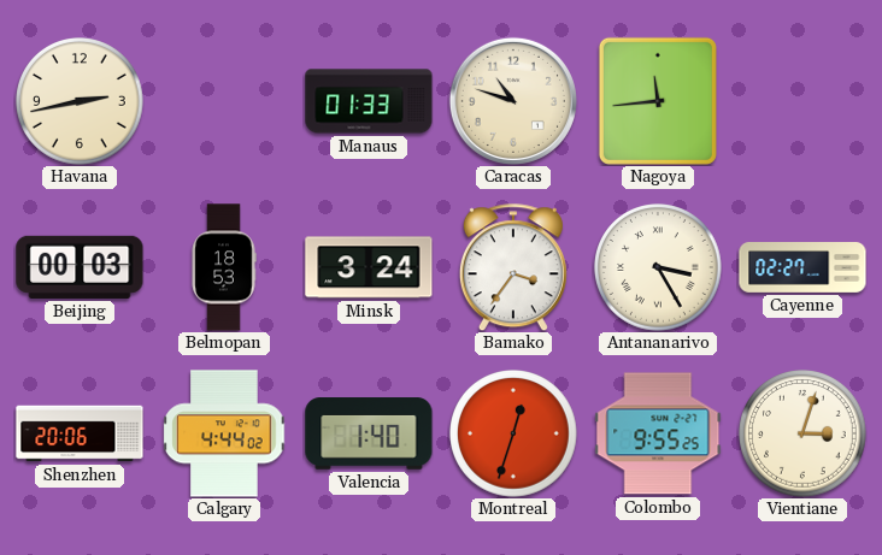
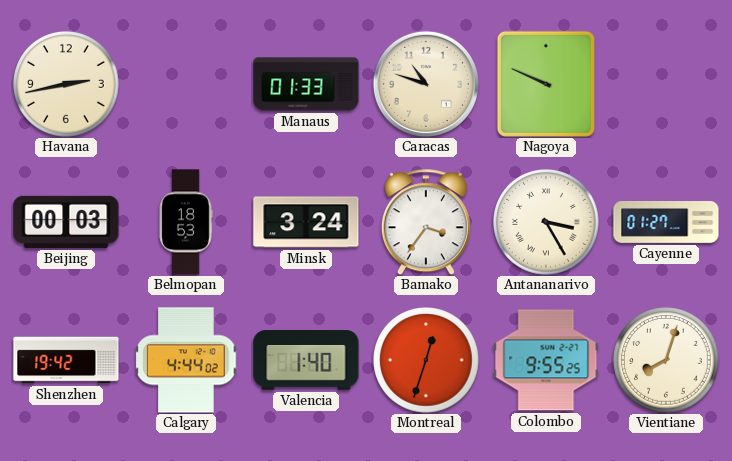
Nagoya: 11:44 -> 9:49
Cayenne: 02:27 -> 01:27
Shenzhen: 20:06 -> 19:42
Vientiane: 3:03 -> 8:03
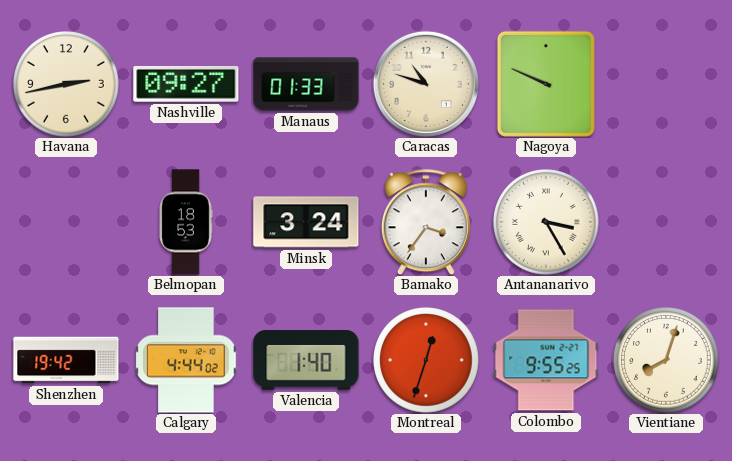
Nashville: none -> 09:27
Beijing: 00:03 -> none
Cayenne: 01:27 -> none
